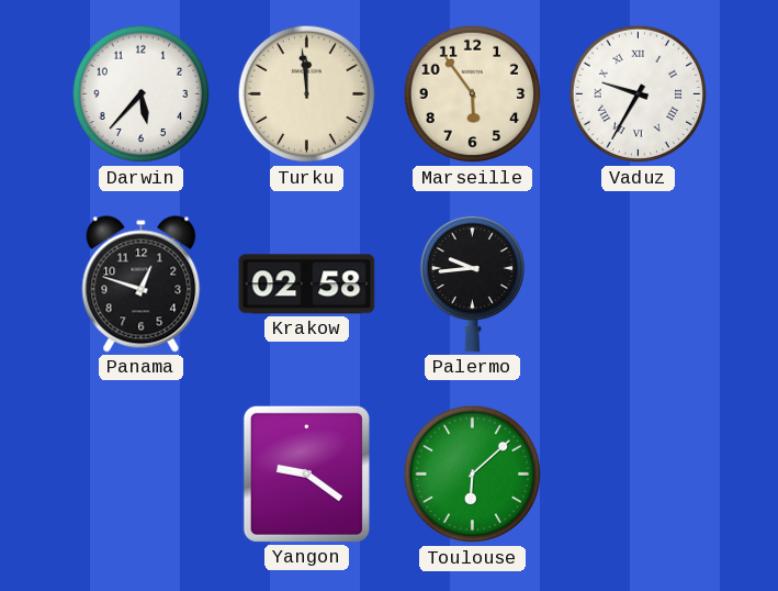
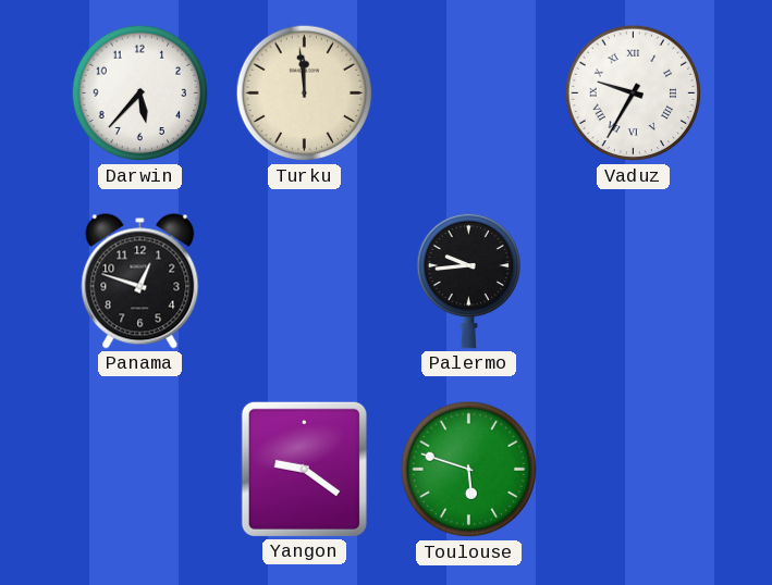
Marseille: 5:54 -> none
Krakow: 02:58 -> none
Toulouse: 6:08 -> 5:48
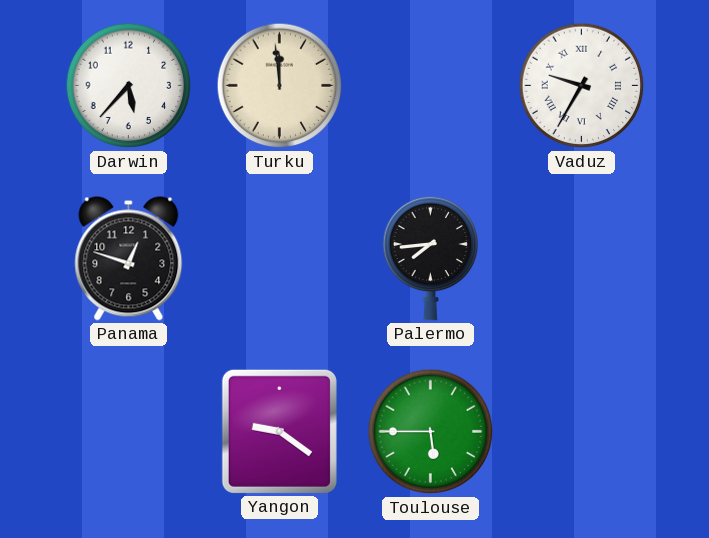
Palermo: 9:44 -> 7:44
Toulouse: 5:48 -> 5:45
